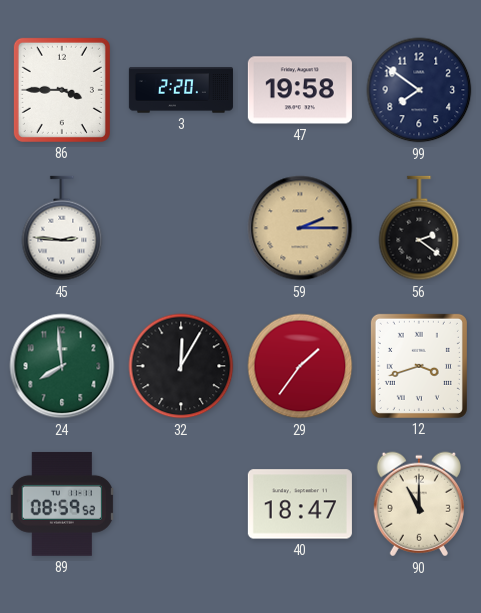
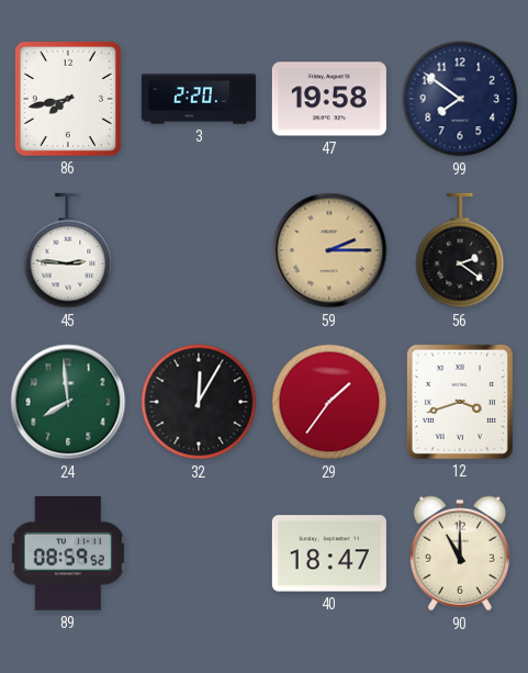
86: 3:45 -> 7:43
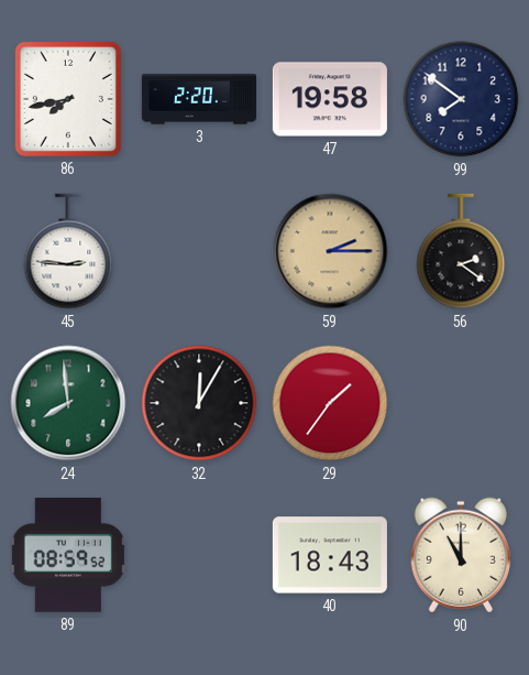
12: 3:42 -> none
40: 18:47 -> 18:43
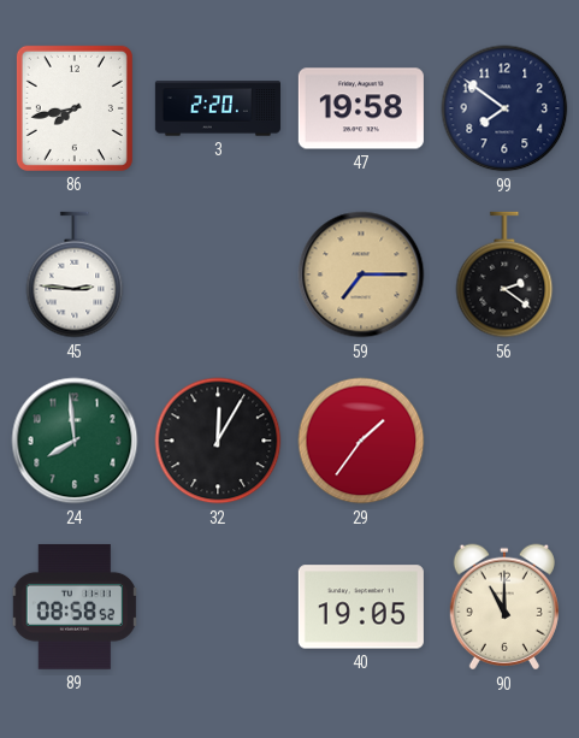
59: 2:15 -> 7:15
89: 08:59 -> 08:58
40: 18:43 -> 19:05
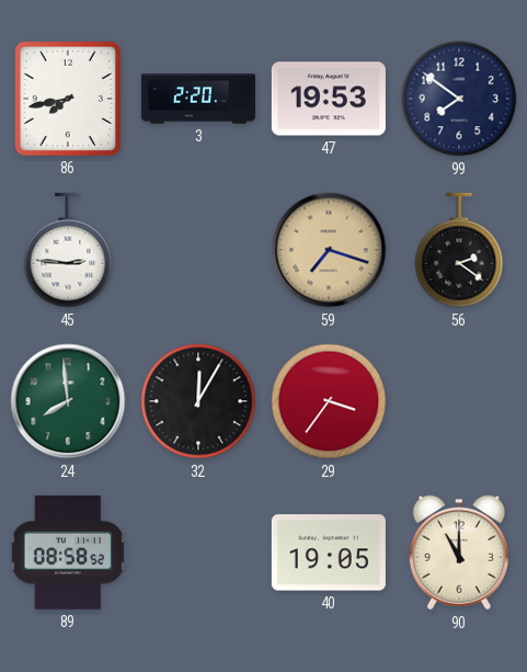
47: 19:58 -> 19:53
59: 7:15 -> 7:18
29: 1:36 -> 3:36
